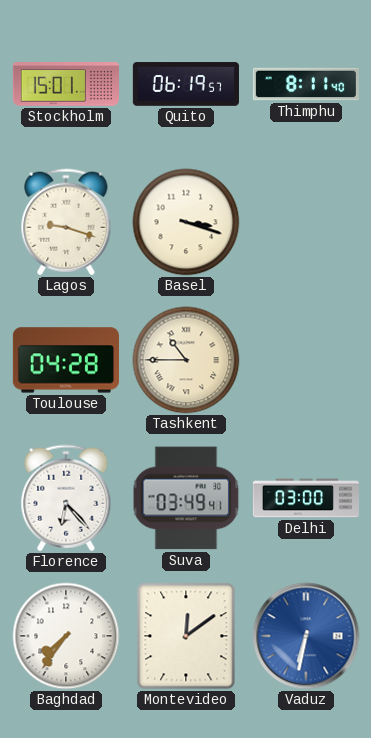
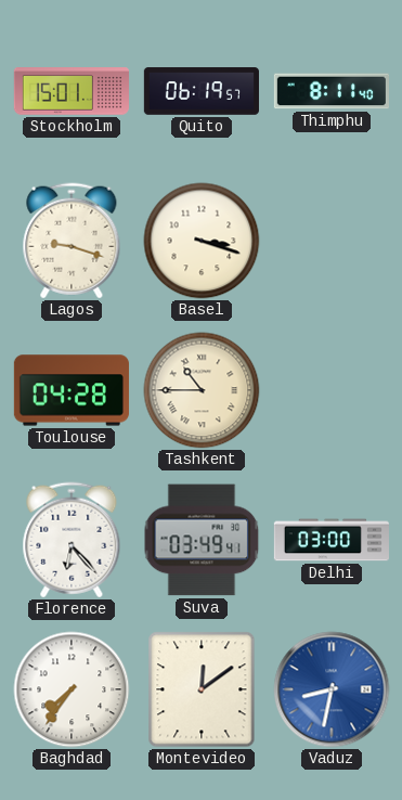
Vaduz: 6:32 -> 8:32
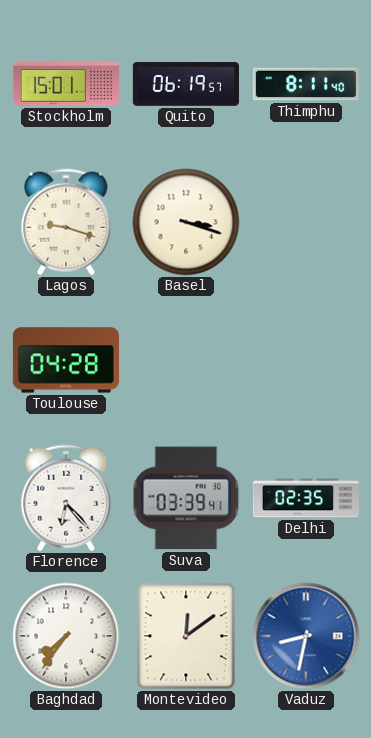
Tashkent: 10:45 -> none
Suva: 03:49 -> 03:39
Delhi: 03:00 -> 02:35
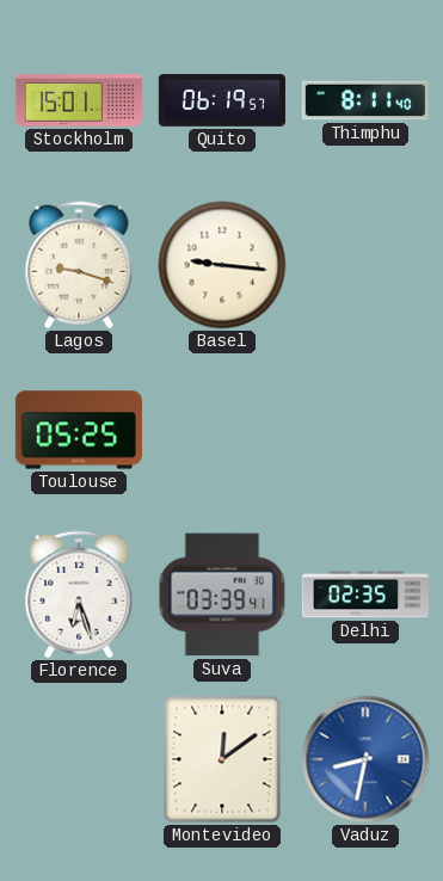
Basel: 3:18 -> 9:16
Toulouse: 04:28 -> 05:25
Florence: 6:23 -> 6:27
Baghdad: 7:36 -> none
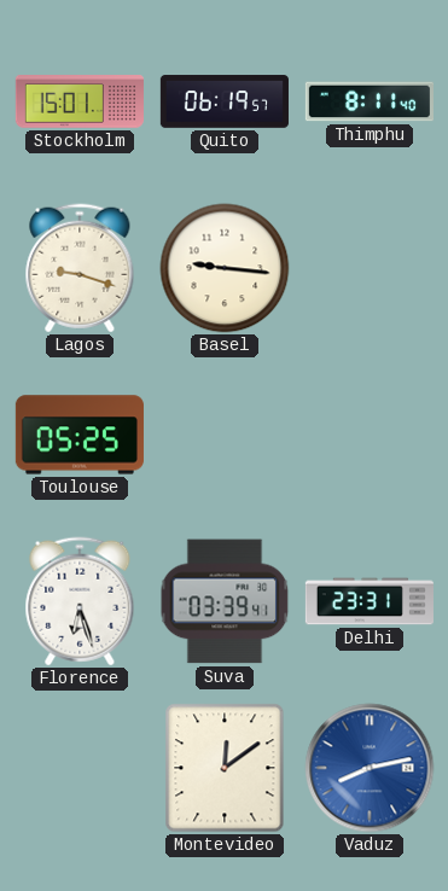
Delhi: 02:35 -> 23:31
Vaduz: 8:32 -> 8:13
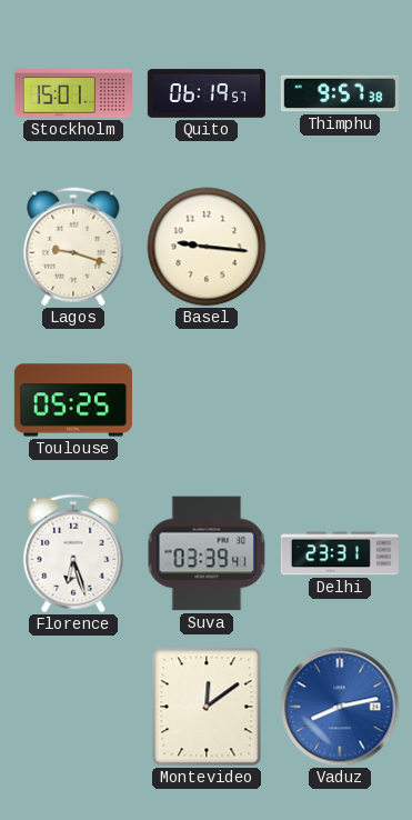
Thimphu: 8:11 -> 9:57
